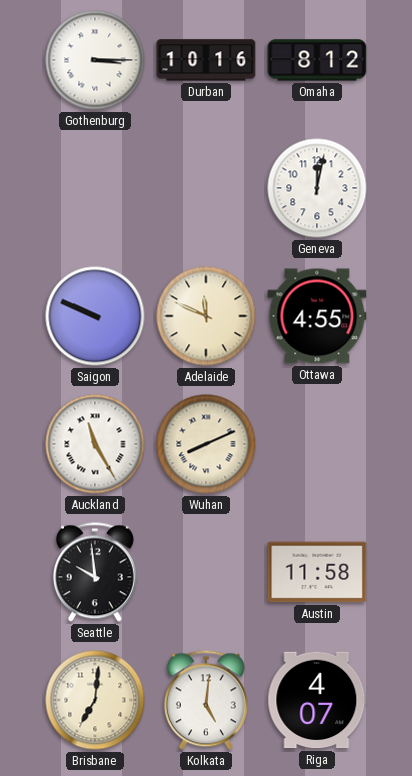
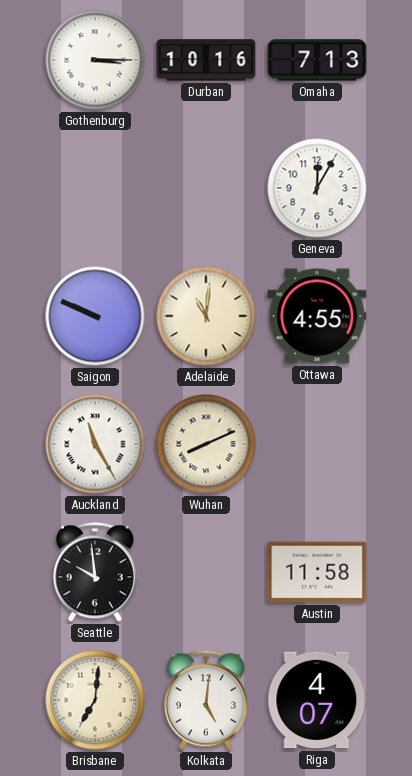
Omaha: 8:12 -> 7:13
Geneva: 12:02 -> 12:05
Adelaide: 11:49 -> 11:01
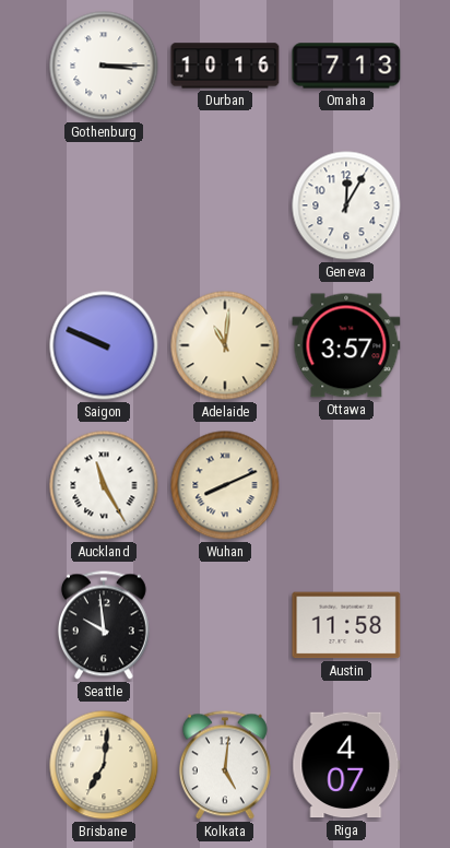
Ottawa: 4:55 -> 3:57
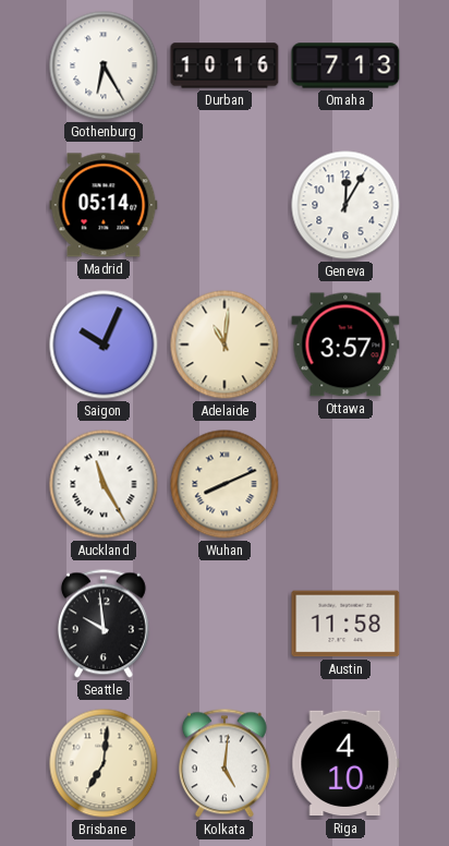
Gothenburg: 3:15 -> 6:25
Madrid: none -> 05:14
Saigon: 9:49 -> 10:04
Riga: 4:07 -> 4:10
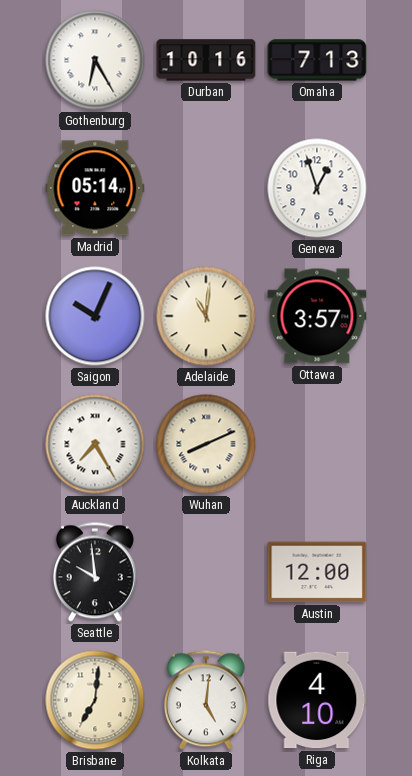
Geneva: 12:05 -> 12:57
Auckland: 11:25 -> 7:25
Austin: 11:58 -> 12:00
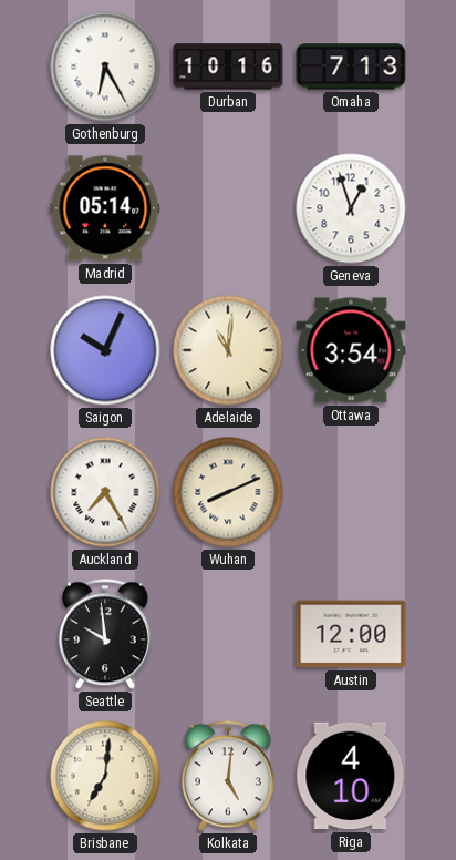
Ottawa: 3:57 -> 3:54
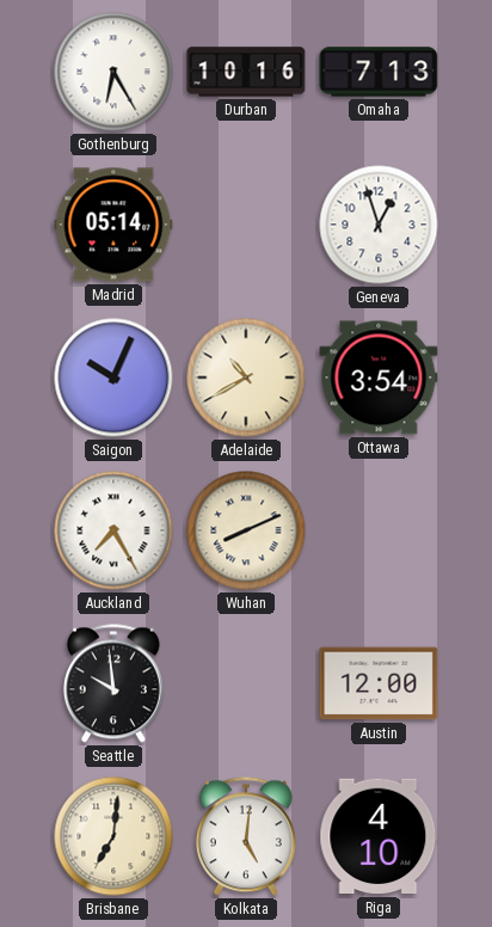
Adelaide: 11:01 -> 10:40
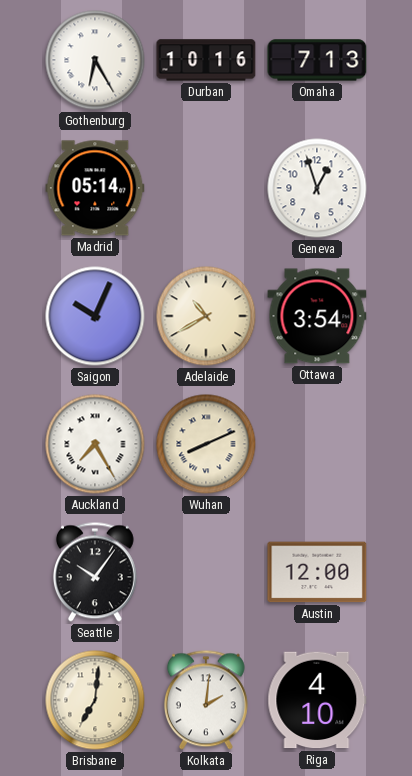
Seattle: 9:59 -> 10:06
Kolkata: 5:01 -> 2:01
